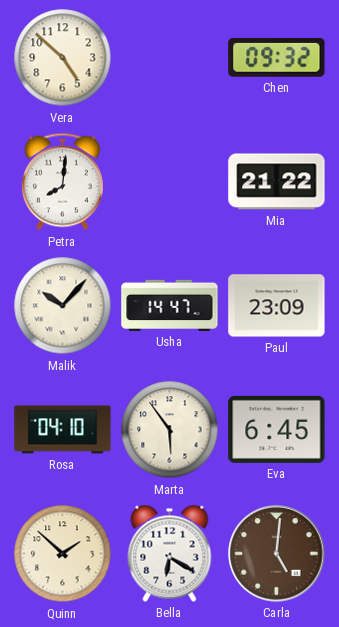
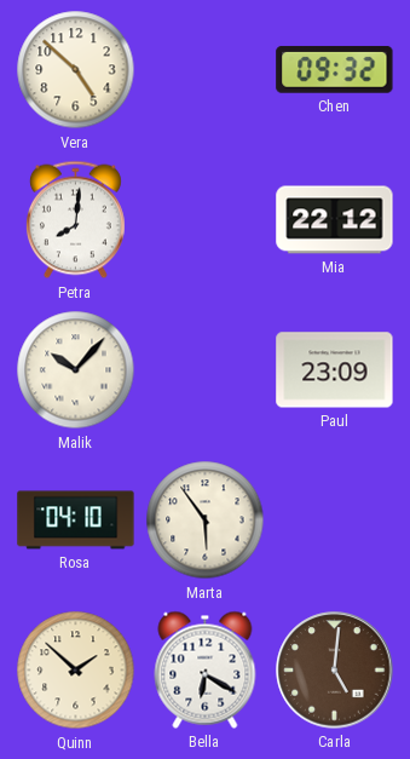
Mia: 21:22 -> 22:12
Usha: 14:47 -> none
Eva: 6:45 -> none
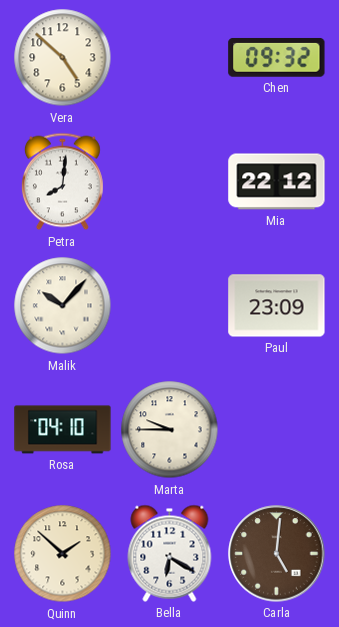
Marta: 5:54 -> 9:45
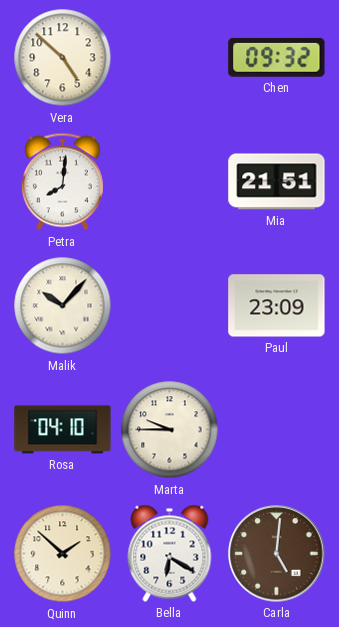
Mia: 22:12 -> 21:51
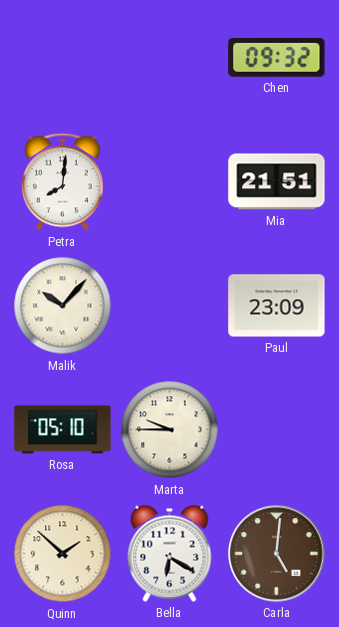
Vera: 4:52 -> none
Rosa: 04:10 -> 05:10
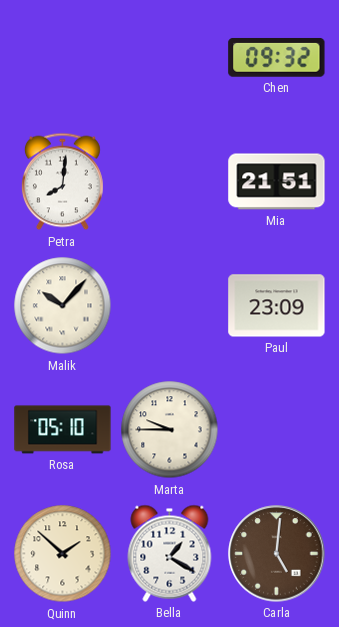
Bella: 6:20 -> 1:20
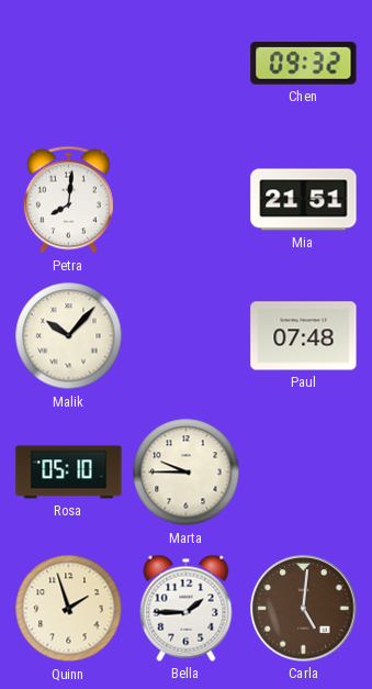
Paul: 23:09 -> 07:48
Quinn: 1:52 -> 1:57
Bella: 1:20 -> 1:45
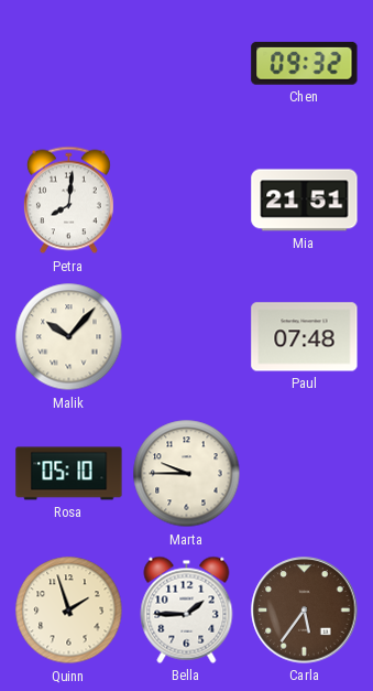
Carla: 5:01 -> 5:36
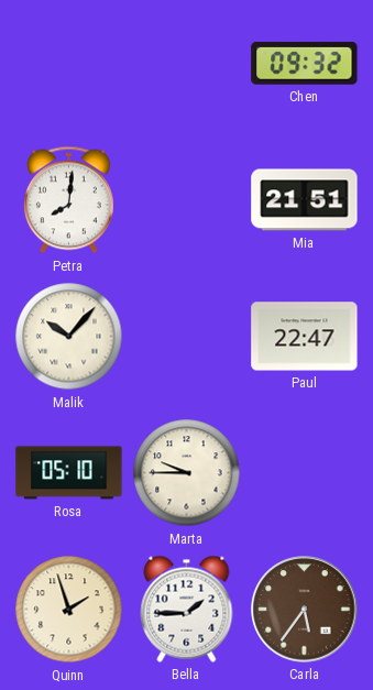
Paul: 07:48 -> 22:47
